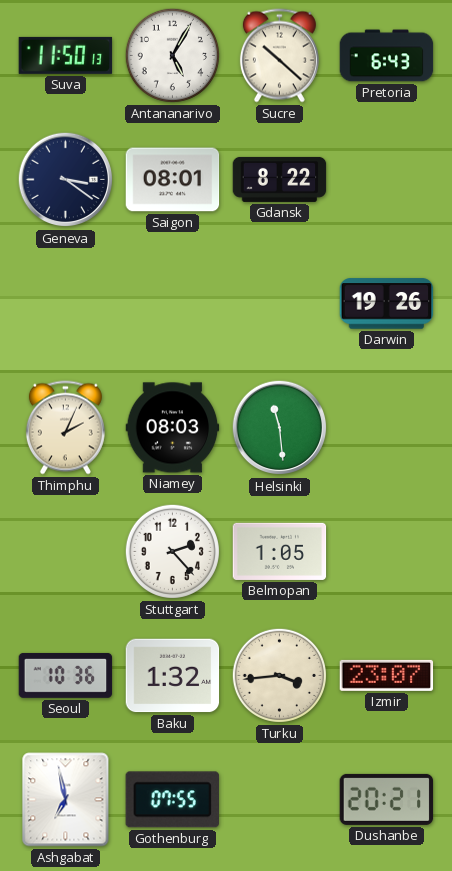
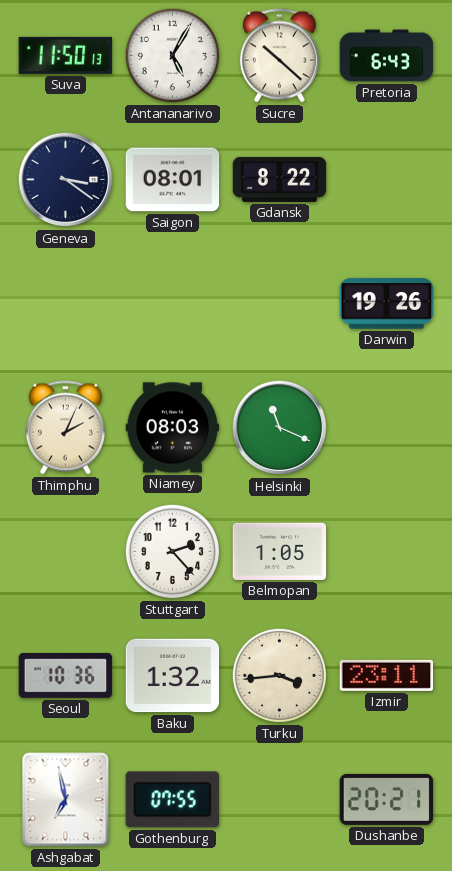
Helsinki: 11:29 -> 11:19
Izmir: 23:07 -> 23:11
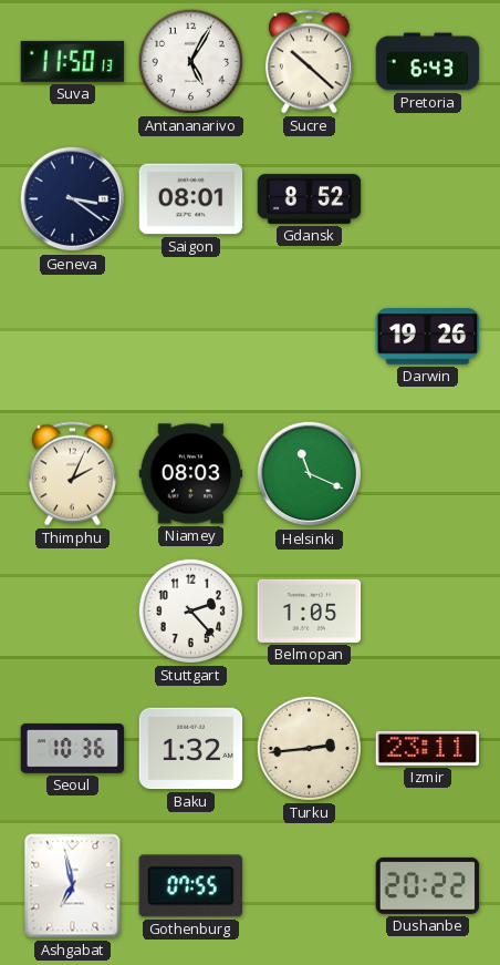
Gdansk: 8:22 -> 8:52
Turku: 3:44 -> 2:44
Dushanbe: 20:21 -> 20:22
